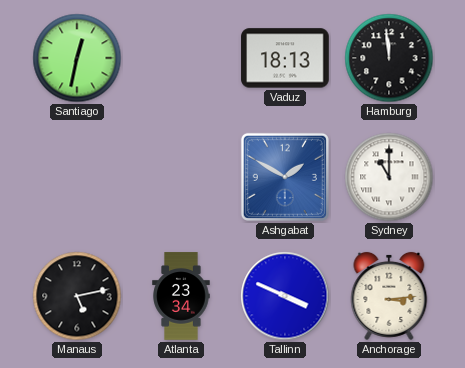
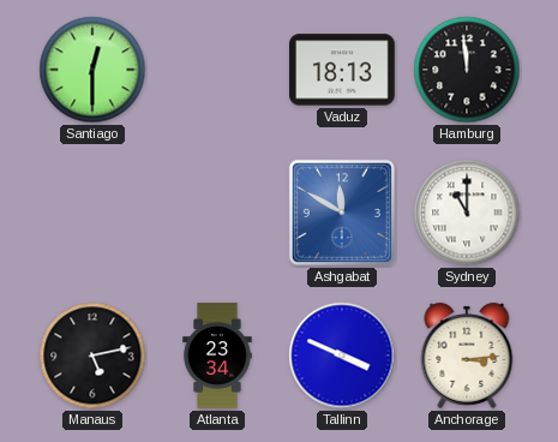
Santiago: 12:32 -> 12:30
Ashgabat: 1:50 -> 11:50
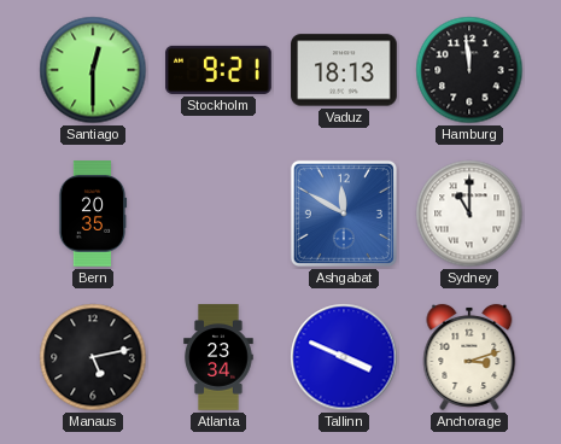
Stockholm: none -> 9:21
Bern: none -> 20:35
Anchorage: 3:14 -> 3:12
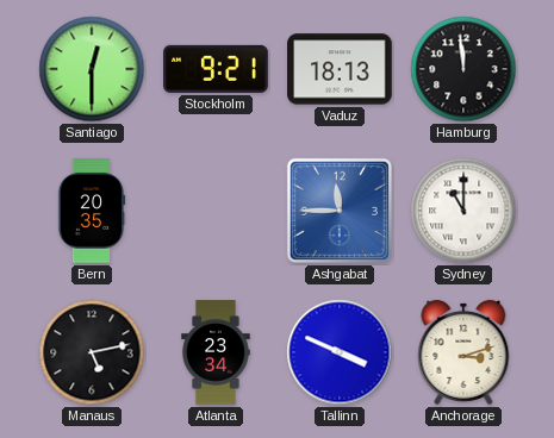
Ashgabat: 11:50 -> 11:45
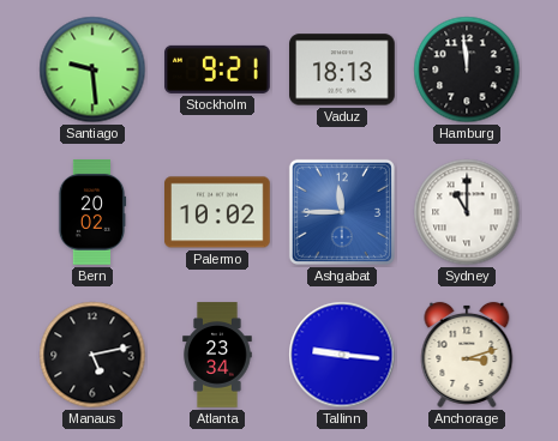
Santiago: 12:30 -> 9:29
Bern: 20:35 -> 20:02
Palermo: none -> 10:02
Tallinn: 3:49 -> 9:16
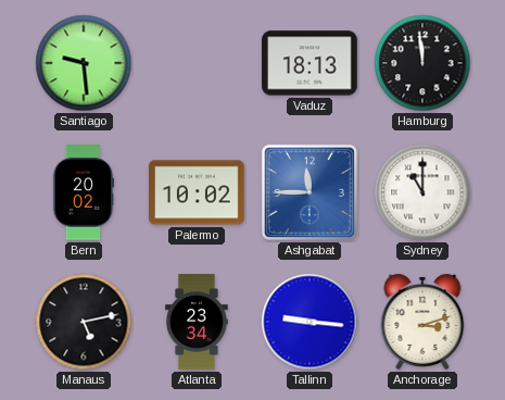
Stockholm: 9:21 -> none
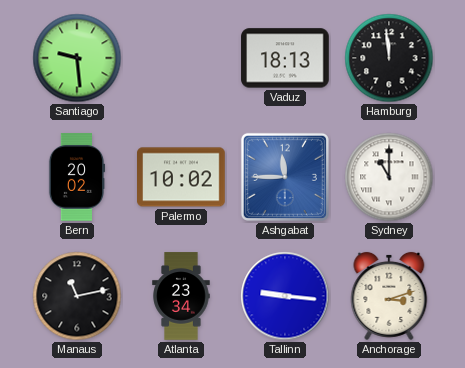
Manaus: 5:13 -> 11:13
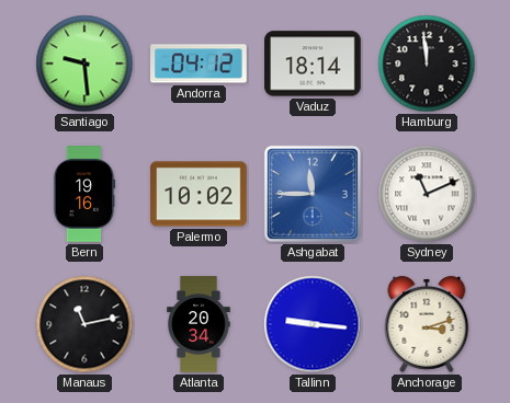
Andorra: none -> 04:12
Vaduz: 18:13 -> 18:14
Bern: 20:02 -> 19:16
Sydney: 11:00 -> 11:11
Atlanta: 23:34 -> 20:34
